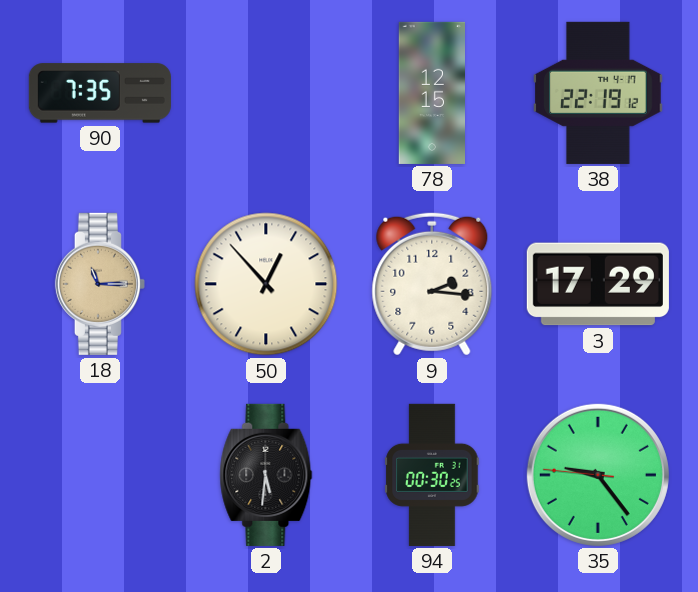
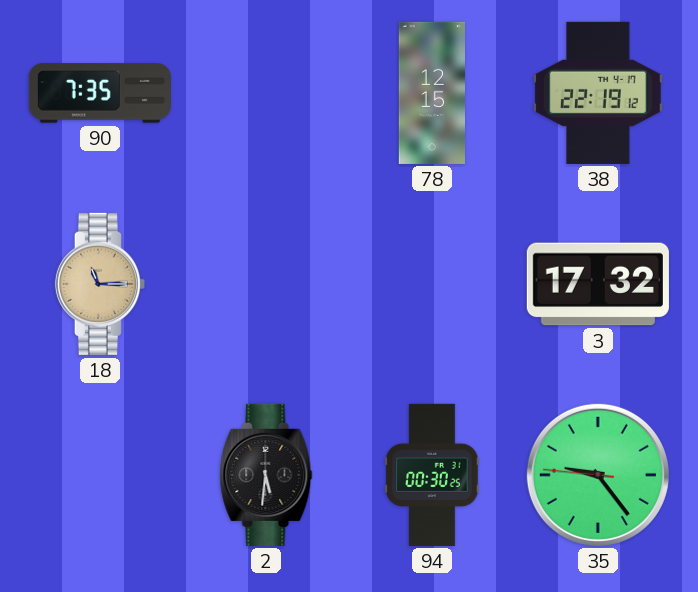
50: 12:53 -> none
9: 2:16 -> none
3: 17:29 -> 17:32
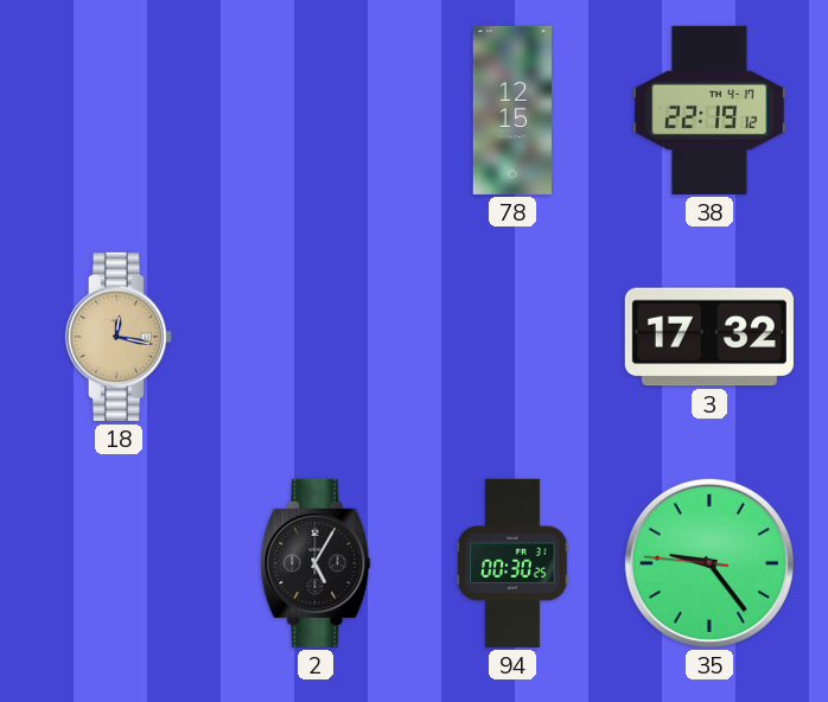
90: 7:35 -> none
18: 11:15 -> 12:17
2: 5:31 -> 5:05
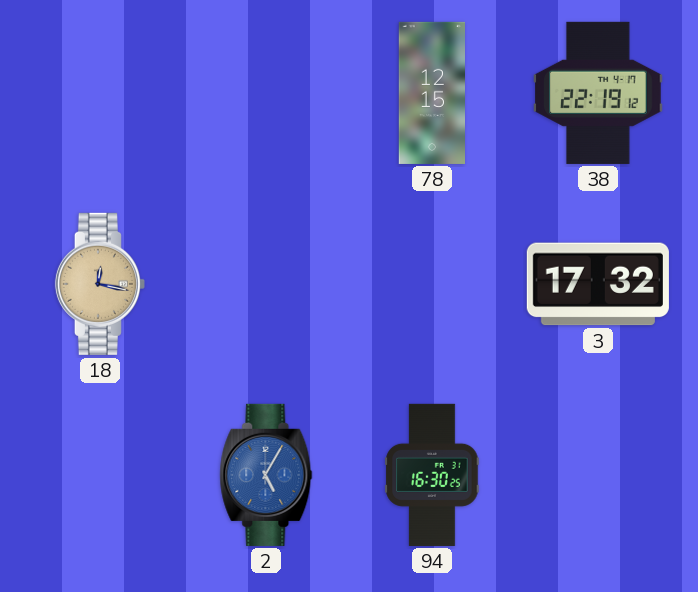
2 dial: black -> blue
94: 00:30 -> 16:30
35: 9:23 -> none
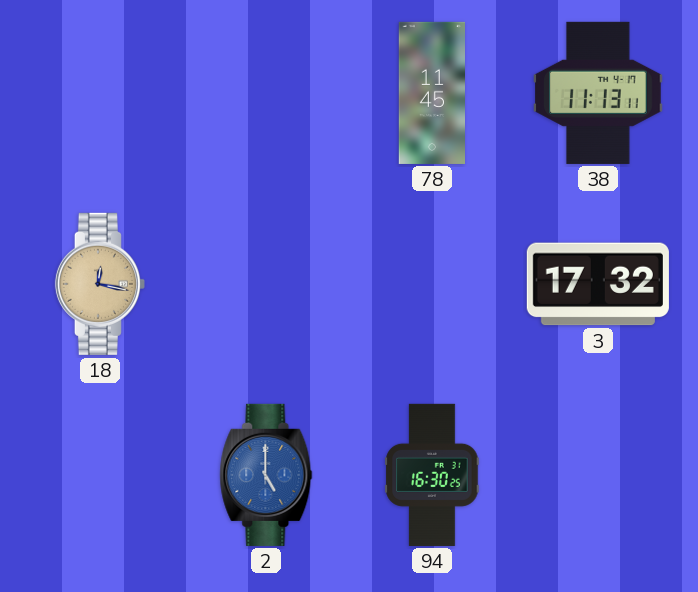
78: 12:15 -> 11:45
38: 22:19 -> 11:13
2: 5:05 -> 5:00
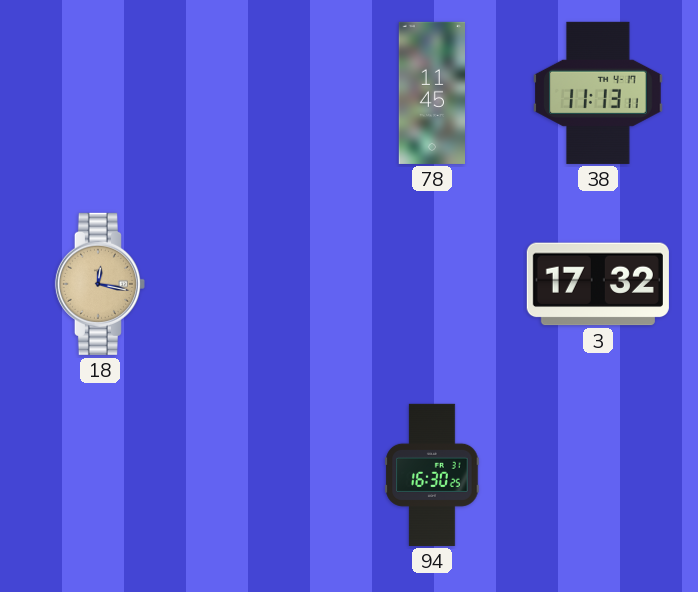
2: 5:00 -> none
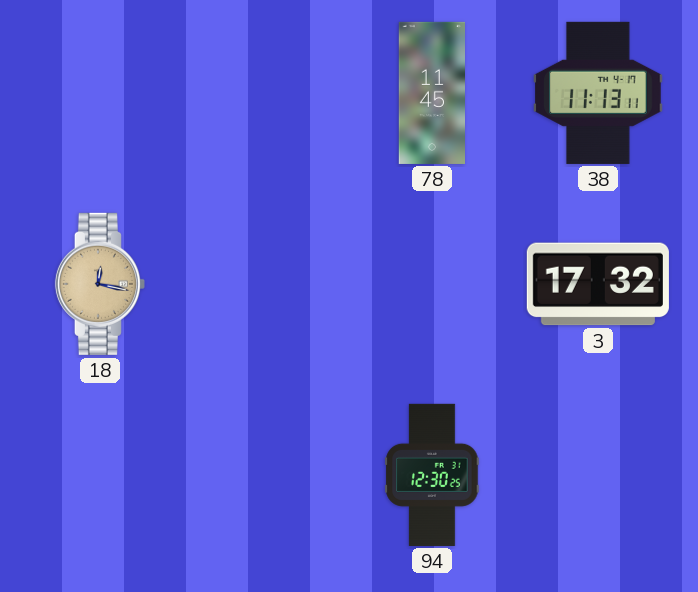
94: 16:30 -> 12:30
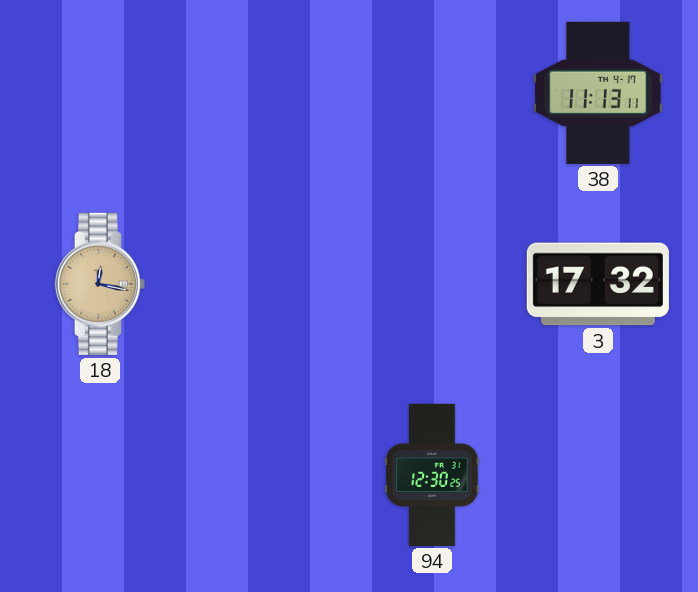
78: 11:45 -> none
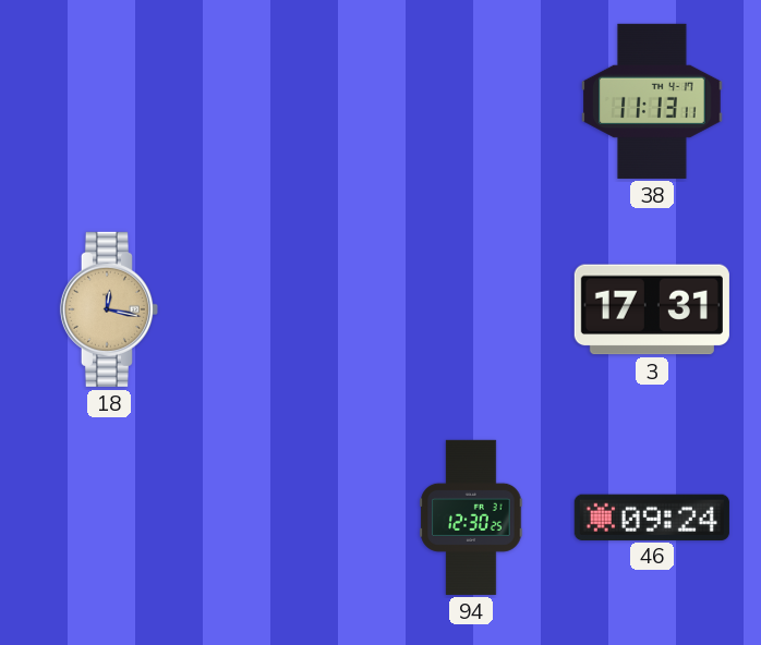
3: 17:32 -> 17:31
46: none -> 09:24
